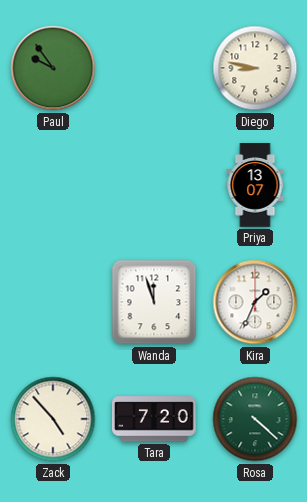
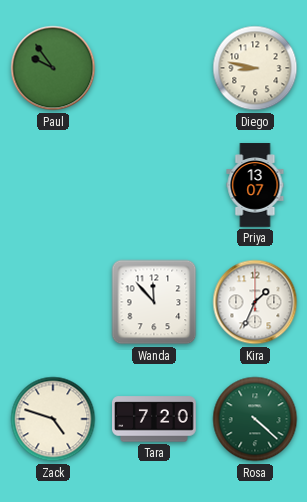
Wanda: 11:57 -> 11:53
Zack: 4:53 -> 4:48
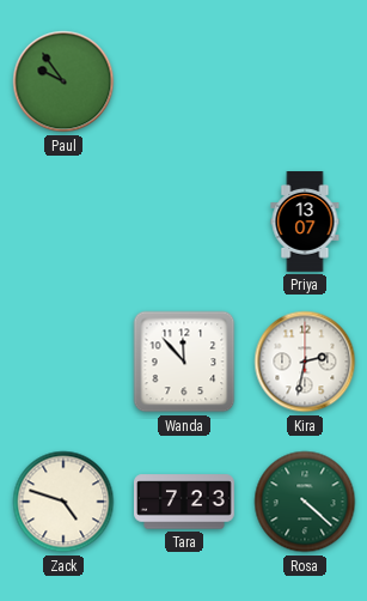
Diego: 8:47 -> none
Kira: 1:34 -> 2:32
Tara: 7:20 -> 7:23
